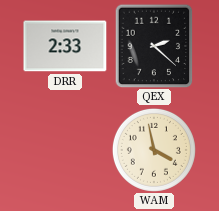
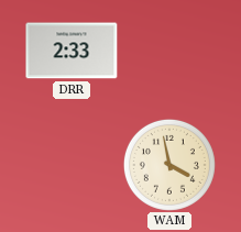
QEX: 2:22 -> none
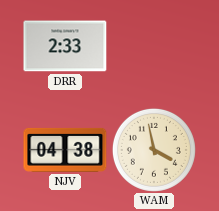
NJV: none -> 04:38
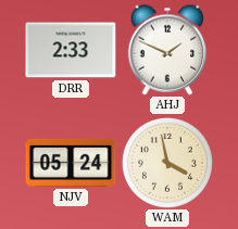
AHJ: none -> 1:49
NJV: 04:38 -> 05:24
